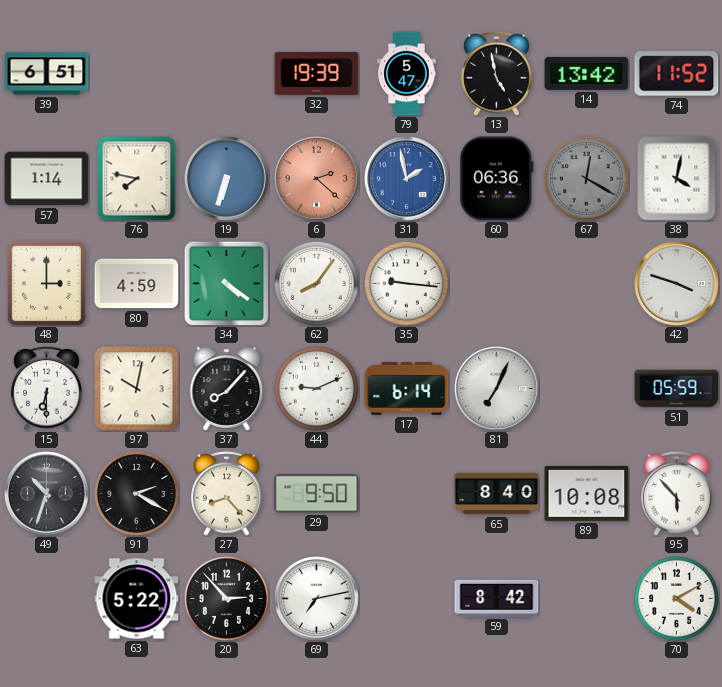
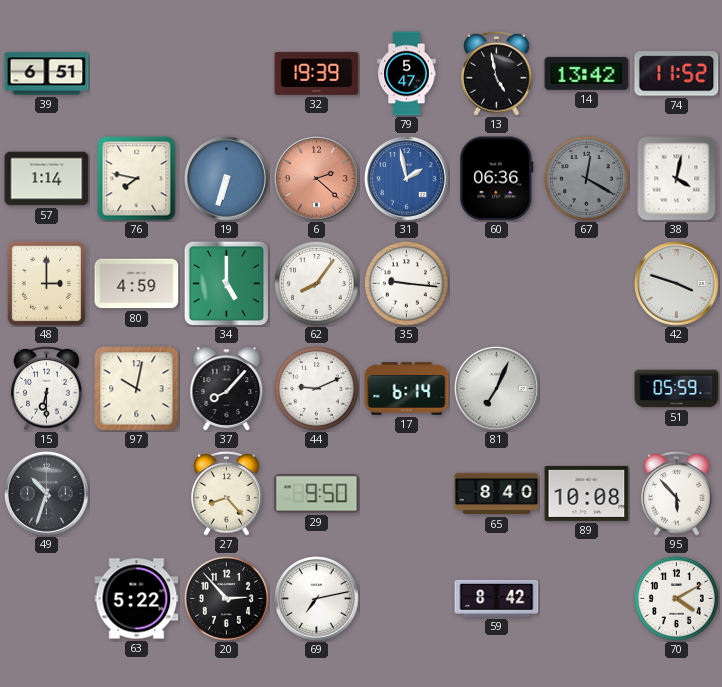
34: 4:21 -> 5:00
91: 2:20 -> none
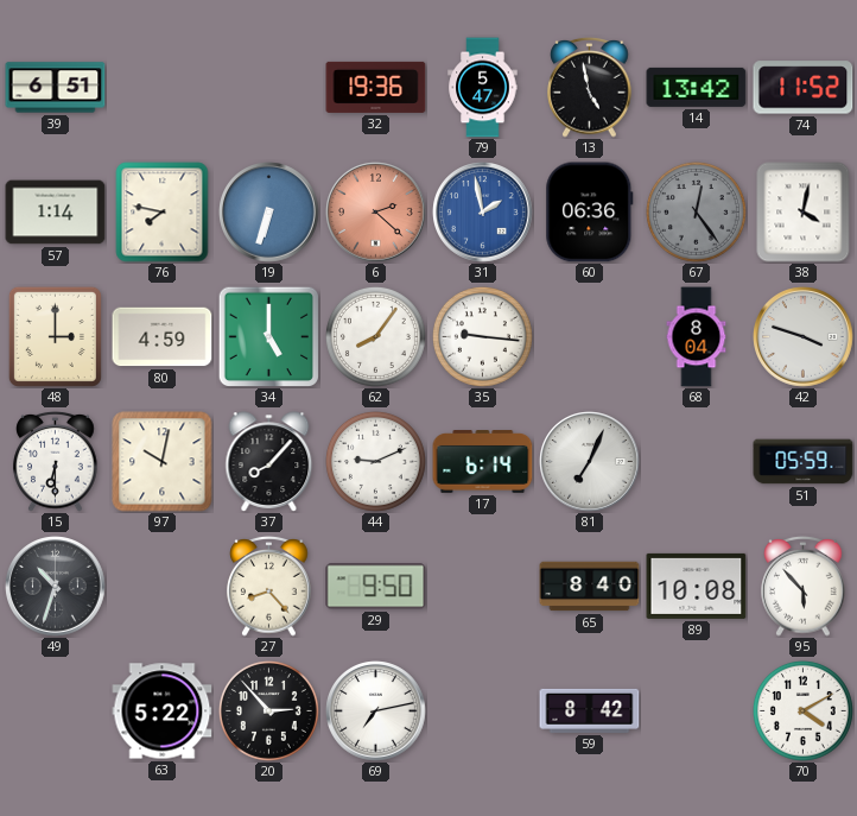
32: 19:39 -> 19:36
67: 12:20 -> 12:24
68: none -> 8:04
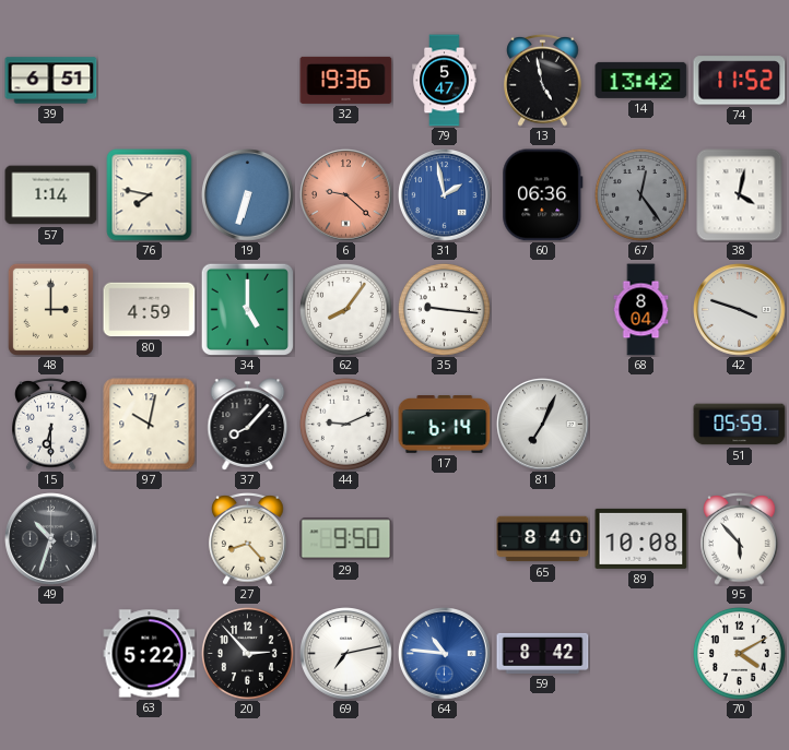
6: 2:22 -> 9:22
64: none -> 10:46
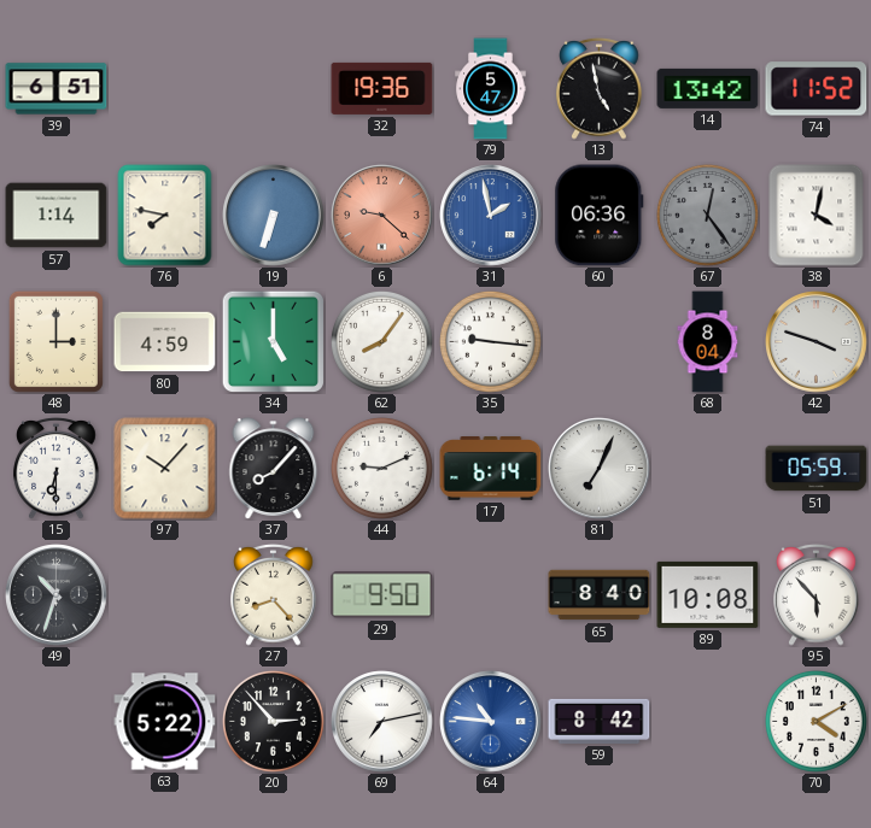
97: 10:02 -> 10:07
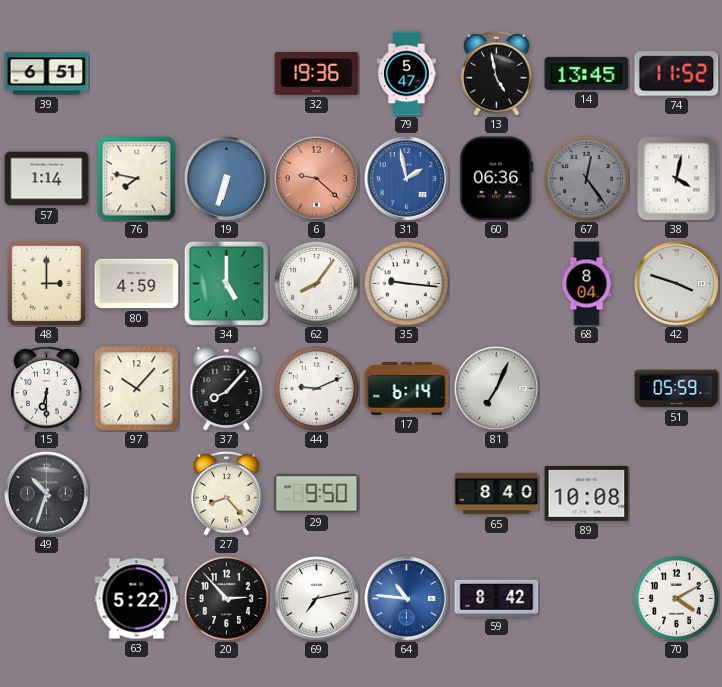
14: 13:42 -> 13:45
95: 5:53 -> none
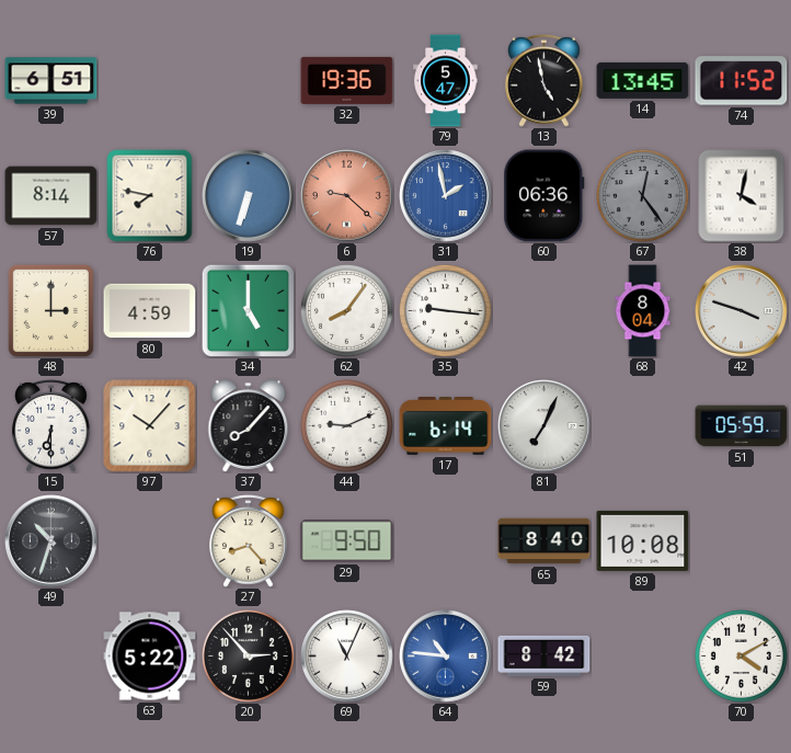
57: 1:14 -> 8:14
69: 7:13 -> 11:04
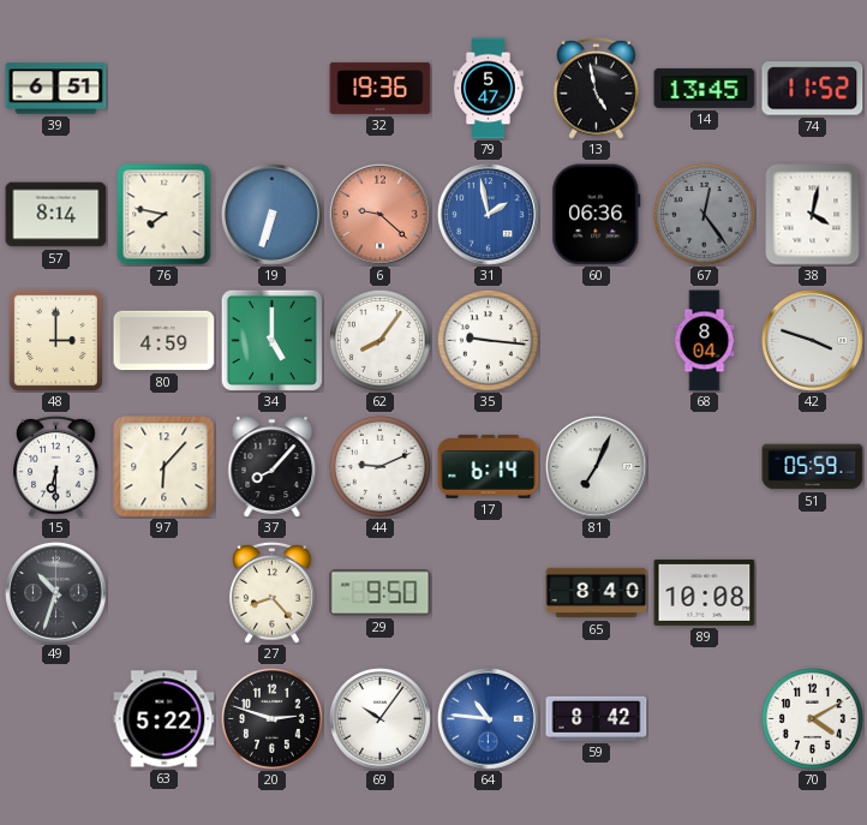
97: 10:07 -> 6:07
20: 2:53 -> 2:48
69: 11:04 -> 10:06
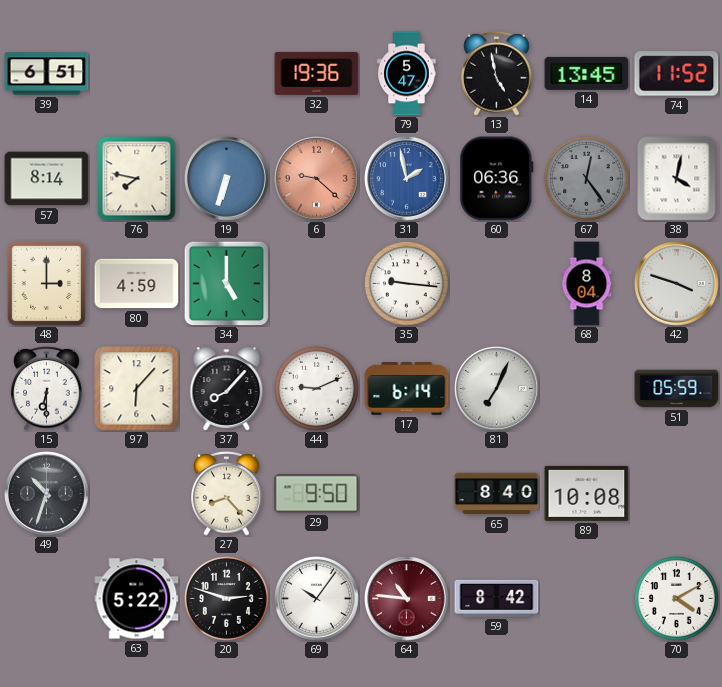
62: 8:06 -> none
64 dial: blue -> burgundy
